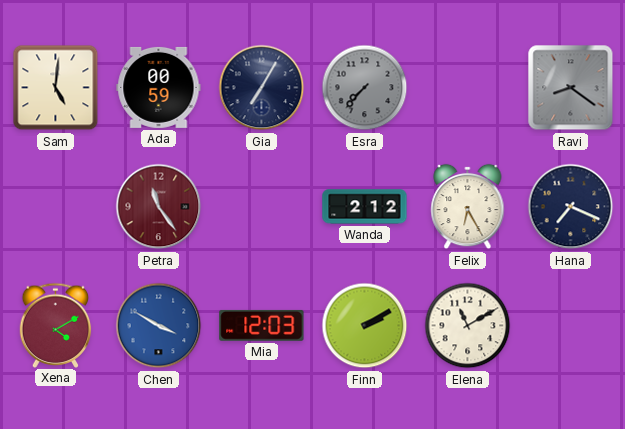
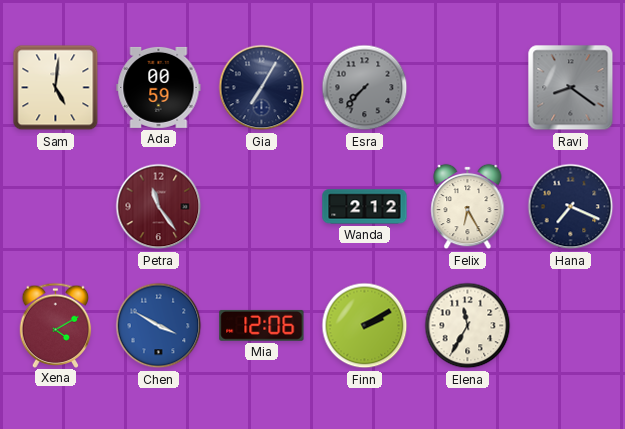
Mia: 12:03 -> 12:06
Elena: 11:10 -> 11:35
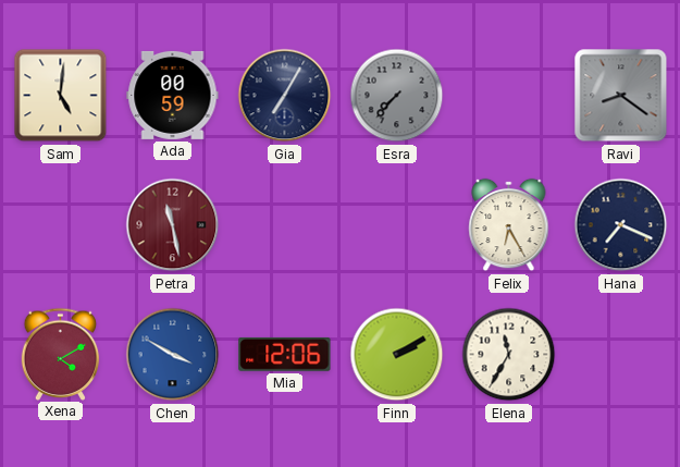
Petra: 11:24 -> 11:28
Wanda: 2:12 -> none
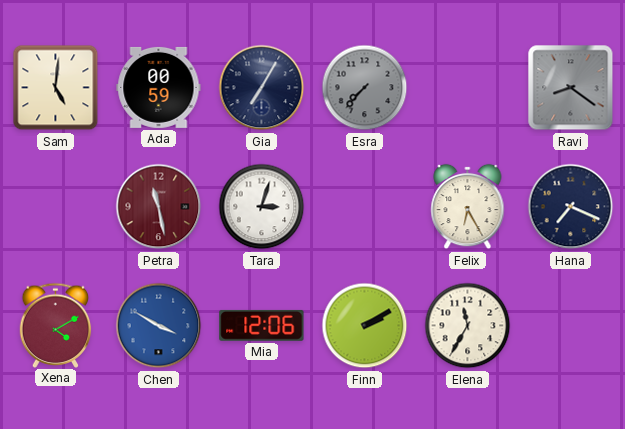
Tara: none -> 3:03
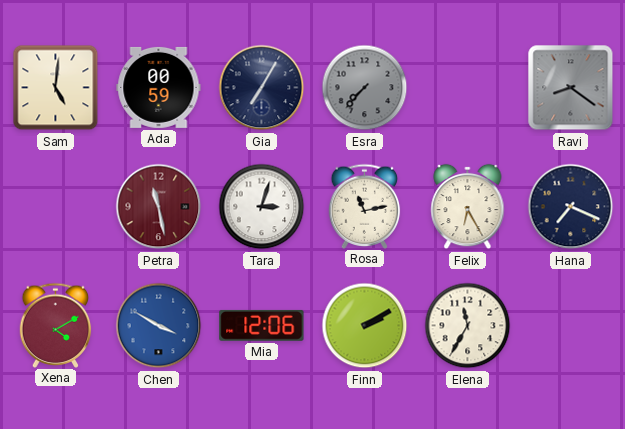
Rosa: none -> 11:13
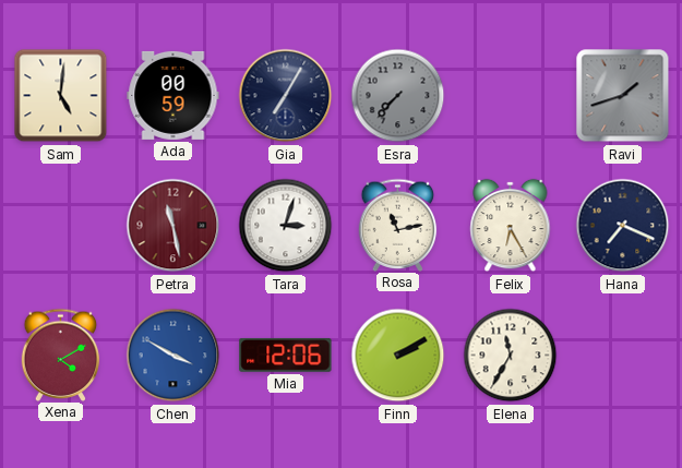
Ravi: 8:21 -> 1:42
